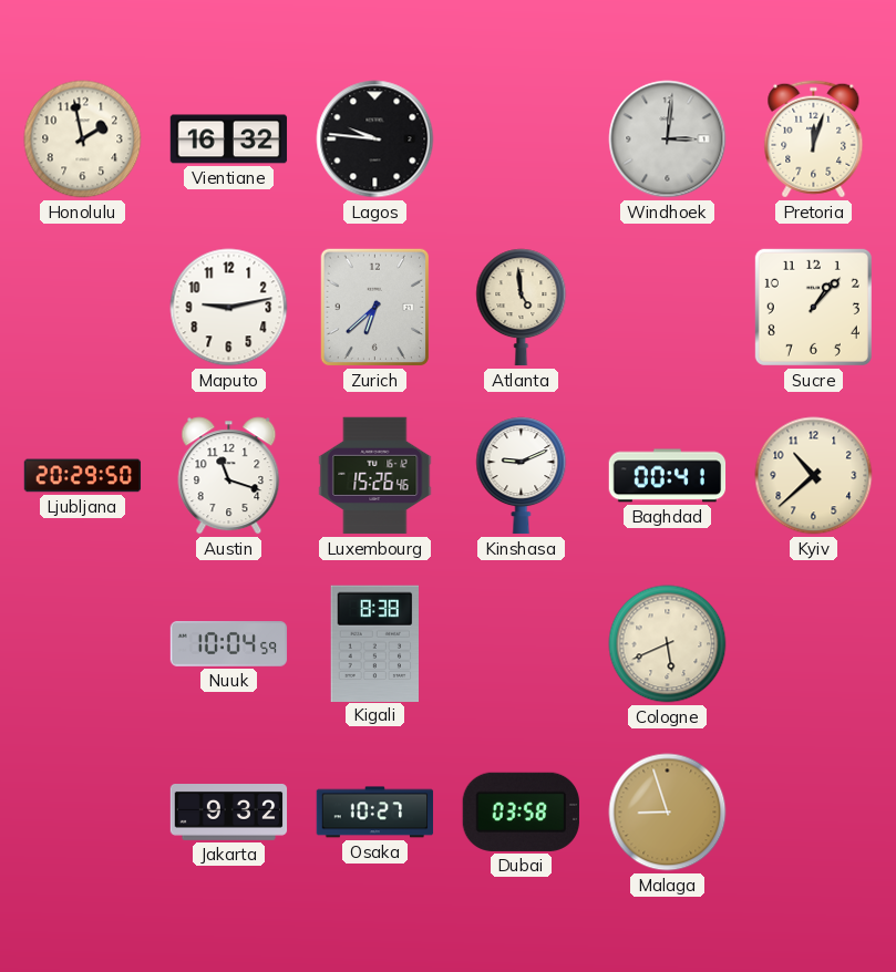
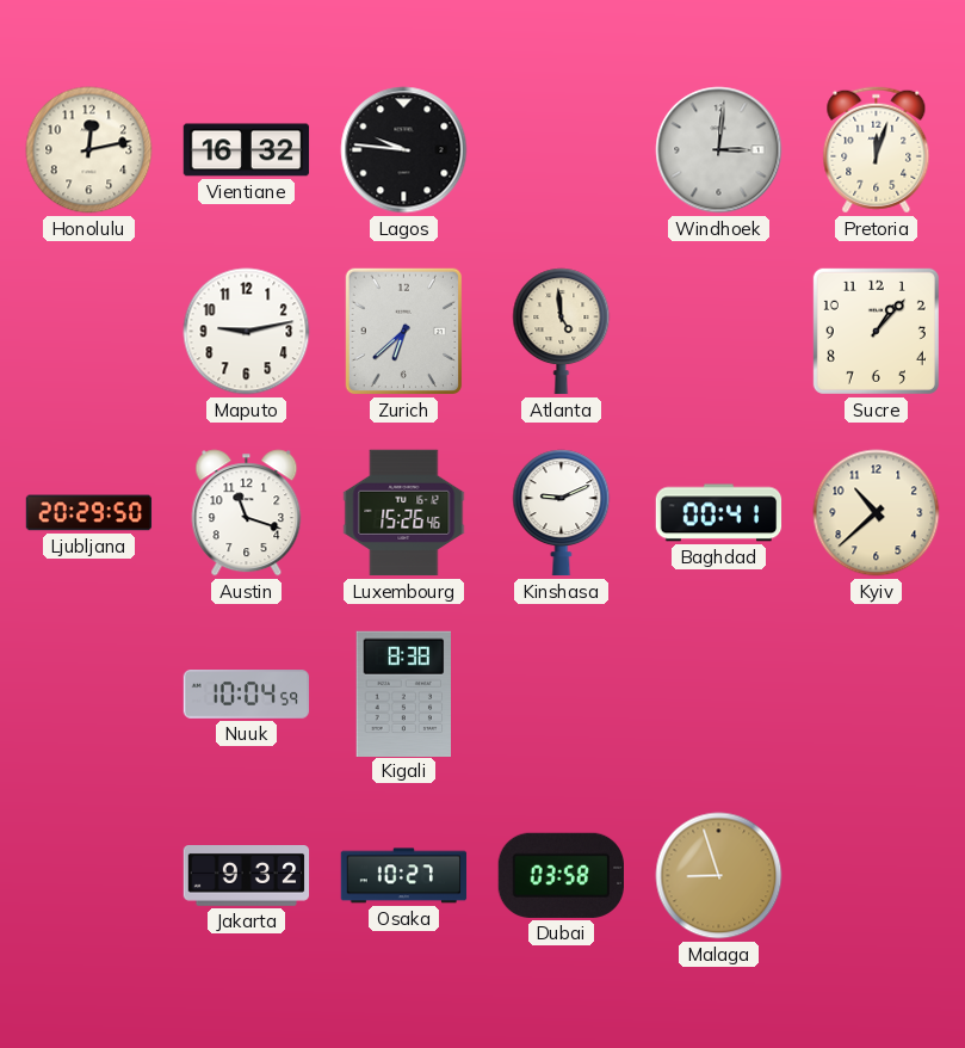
Honolulu: 1:58 -> 12:13
Cologne: 5:41 -> none
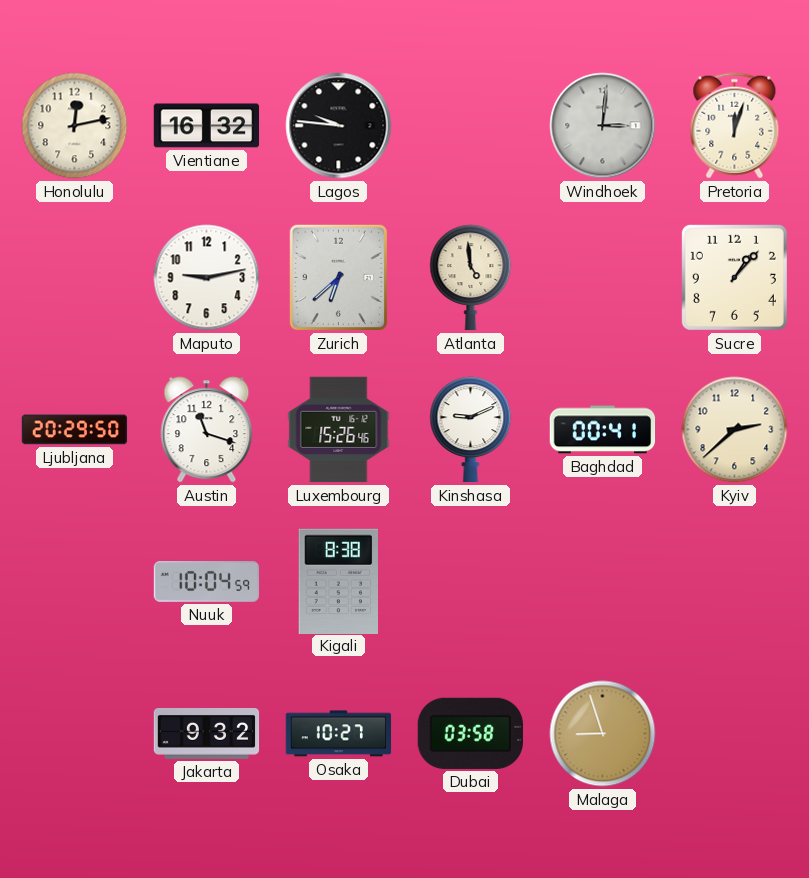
Kyiv: 10:38 -> 2:38
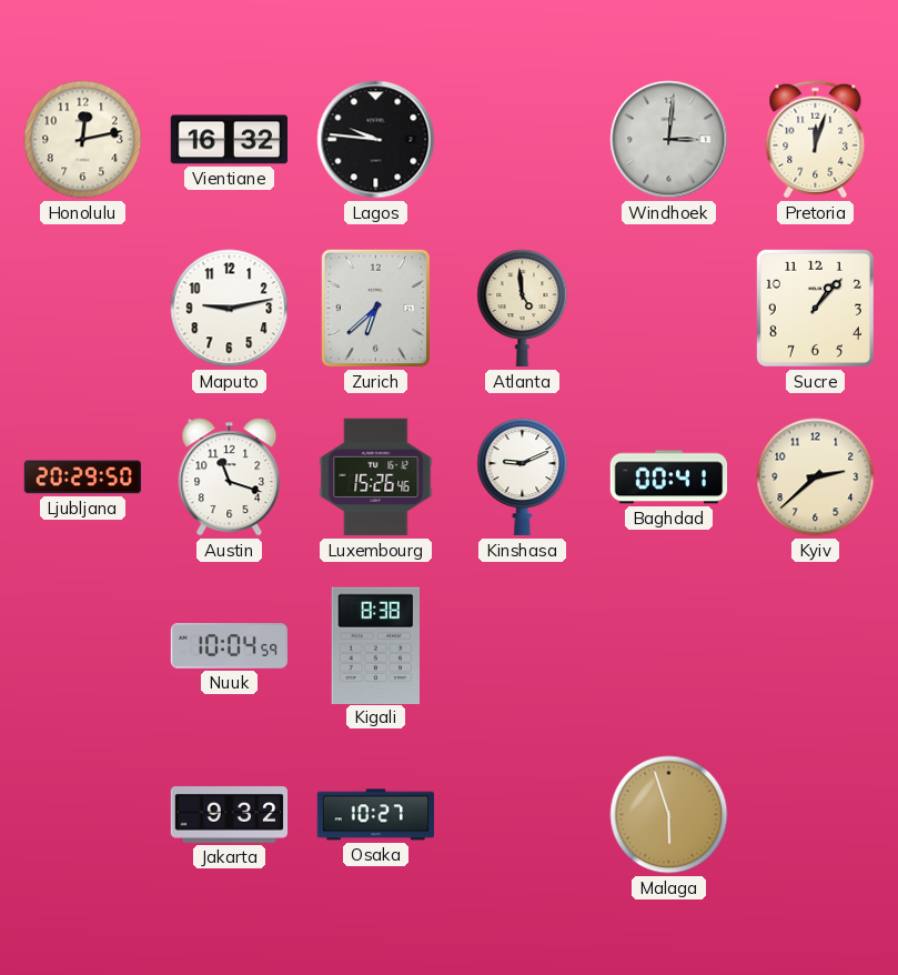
Dubai: 03:58 -> none
Malaga: 8:57 -> 5:57
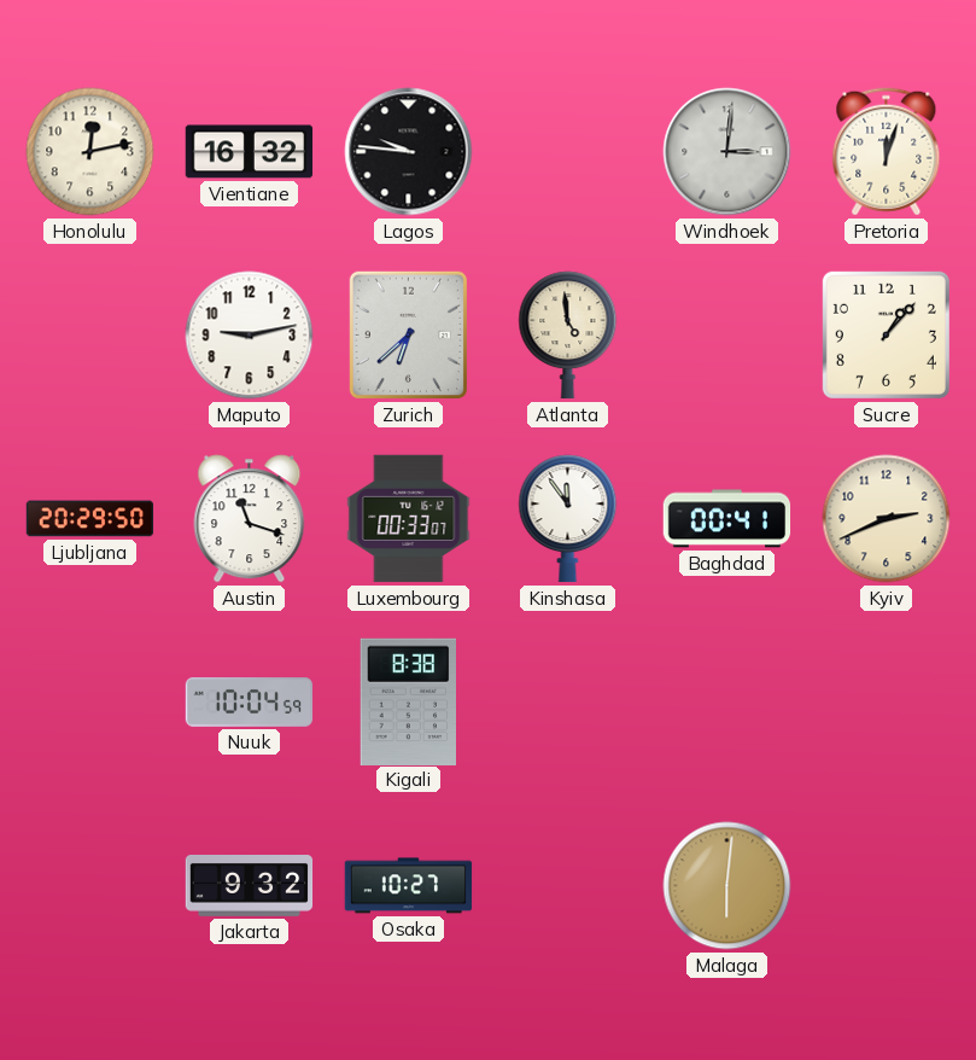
Luxembourg: 15:26 -> 00:33
Kinshasa: 9:11 -> 11:54
Kyiv: 2:38 -> 2:41
Malaga: 5:57 -> 6:01
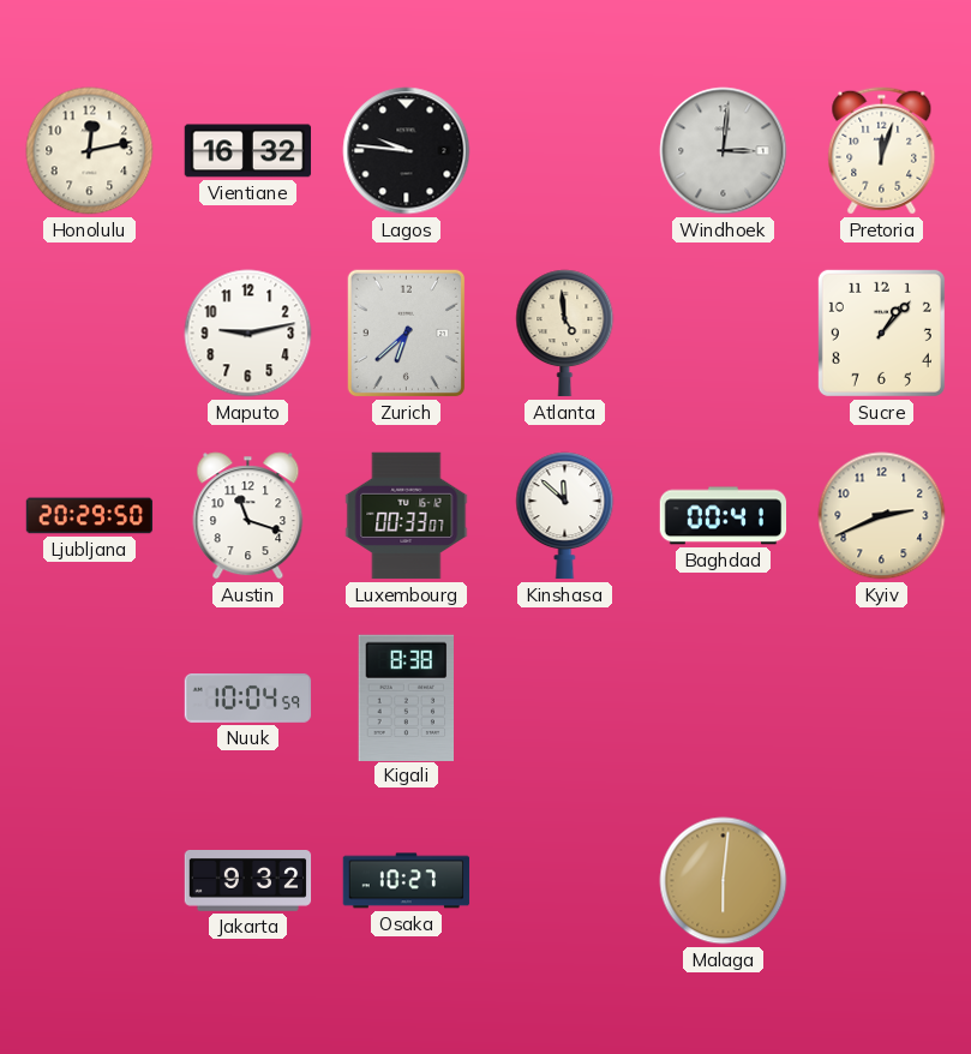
Kinshasa: 11:54 -> 11:52
